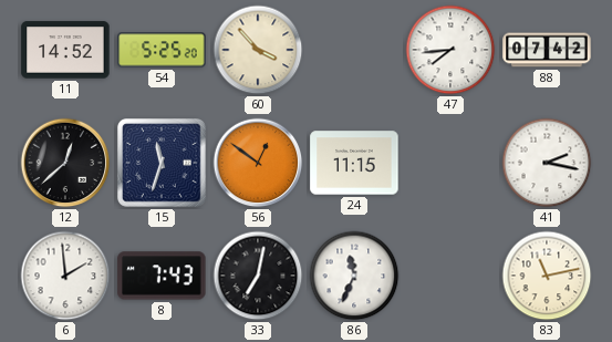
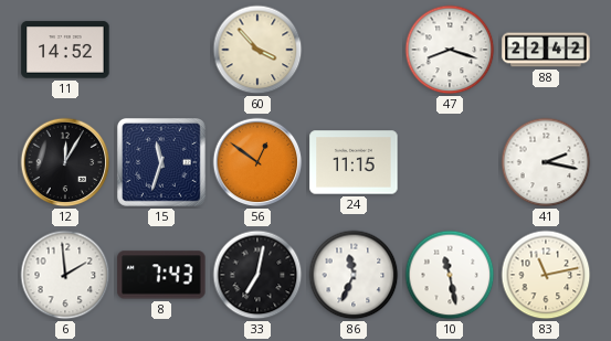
54: 5:25 -> none
47: 7:44 -> 8:18
88: 07:42 -> 22:42
12: 12:38 -> 12:05
10: none -> 11:28
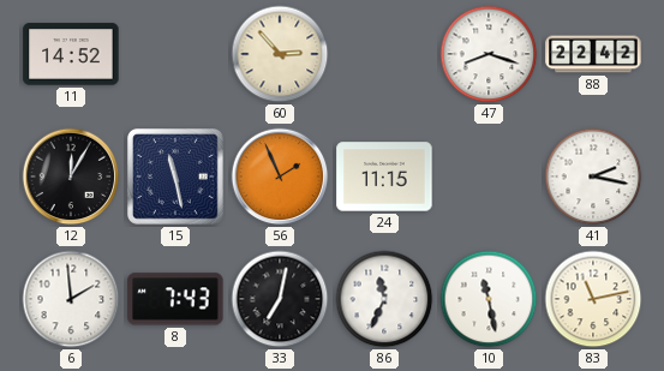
60: 3:53 -> 2:53
15: 11:33 -> 11:28
56: 12:51 -> 1:56
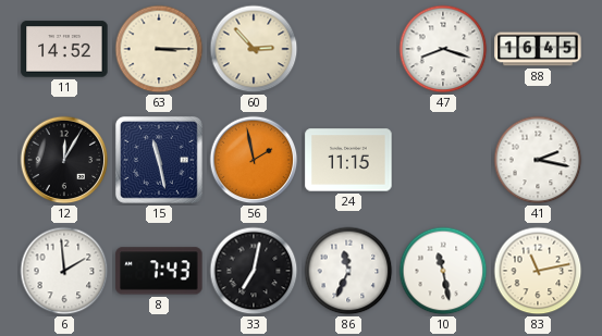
63: none -> 3:15
88: 22:42 -> 16:45
56: 1:56 -> 1:58
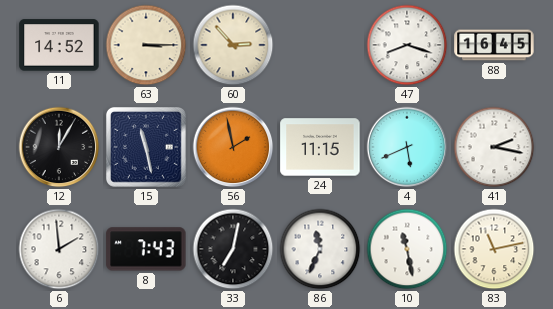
4: none -> 5:41
